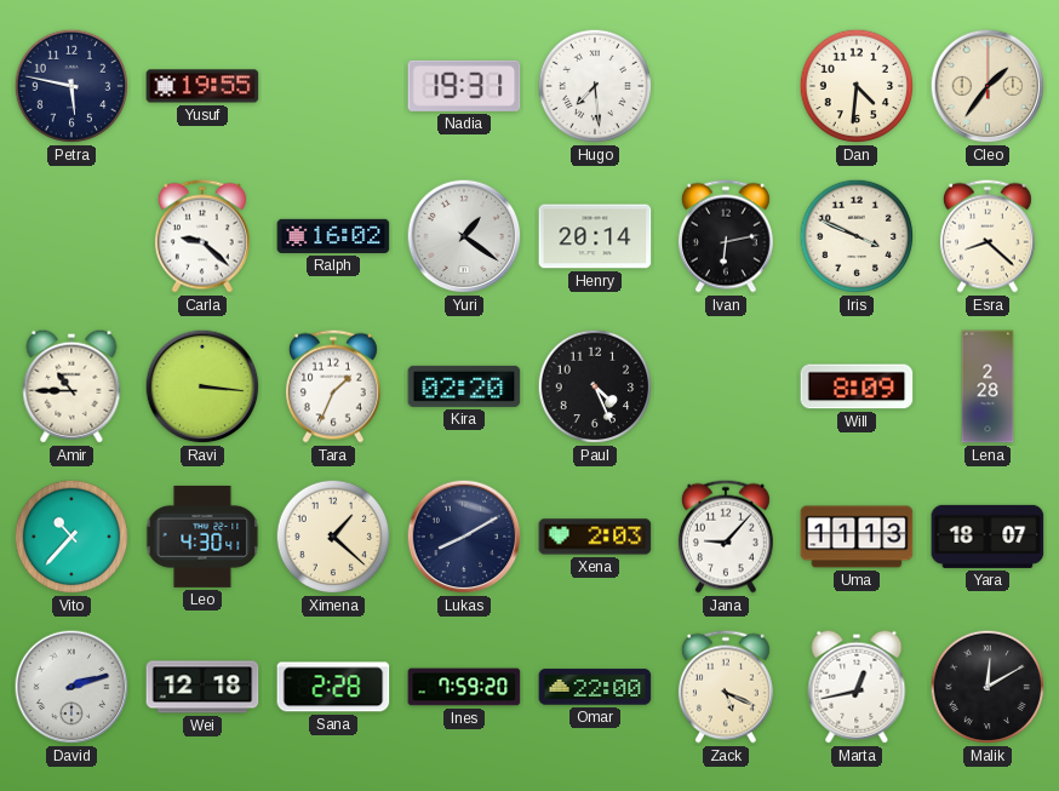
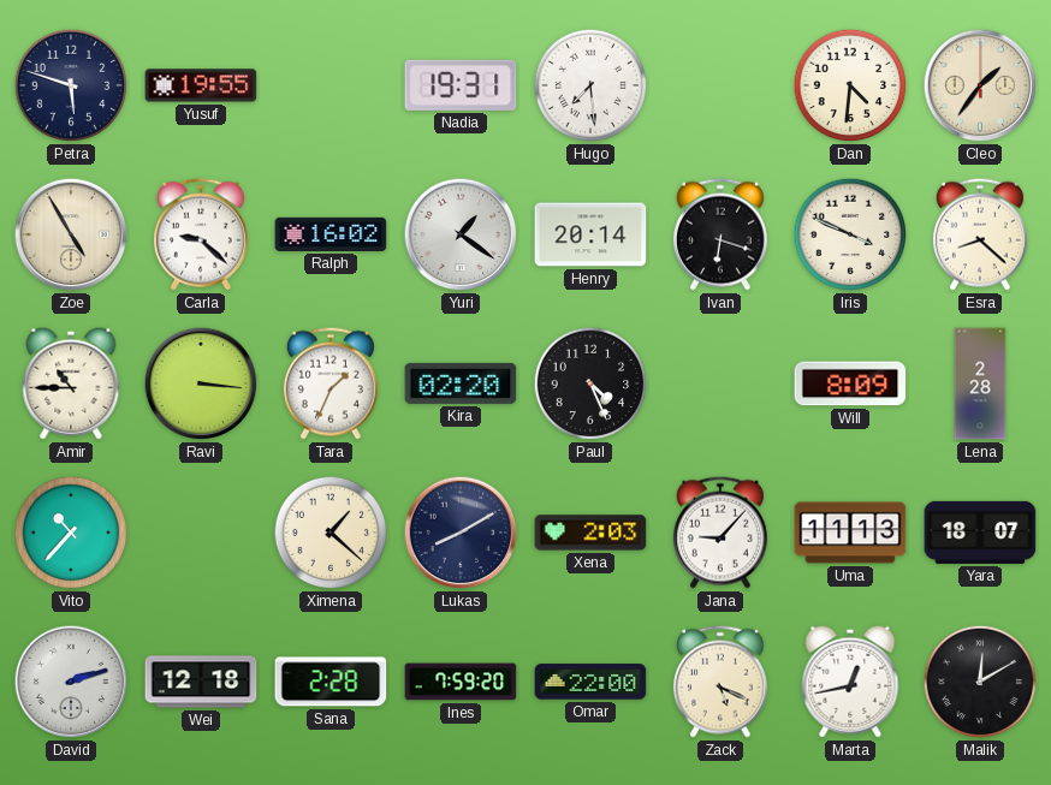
Petra: 5:47 -> 5:48
Zoe: none -> 4:55
Ivan: 6:13 -> 6:18
Leo: 4:30 -> none
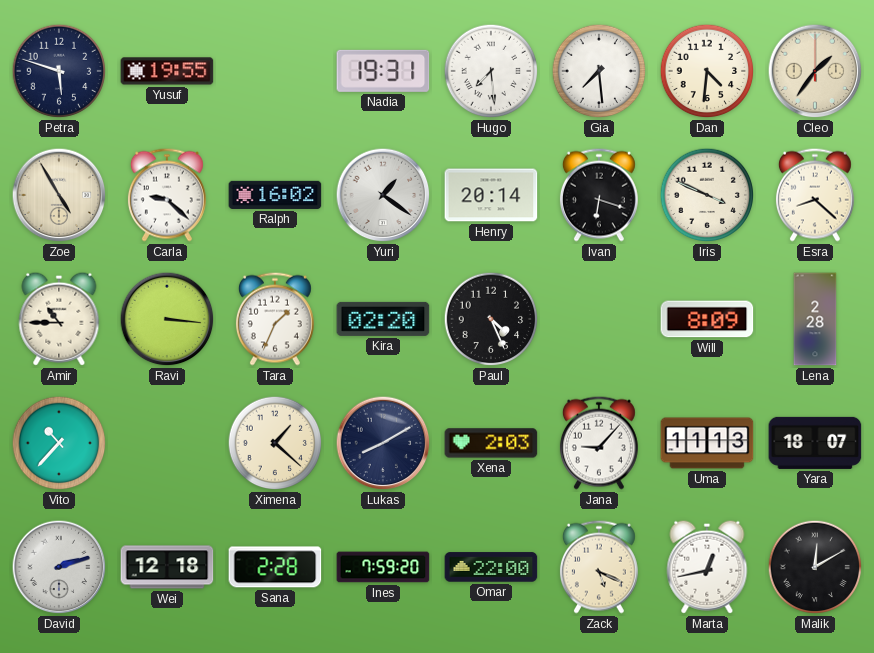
Gia: none -> 7:29
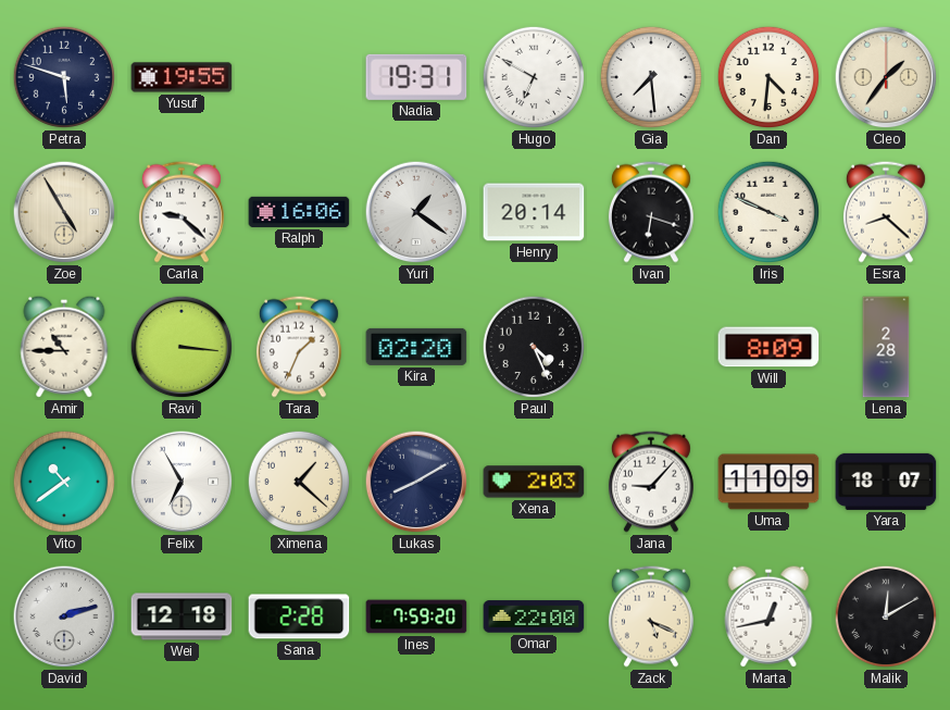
Hugo: 7:29 -> 6:50
Ralph: 16:02 -> 16:06
Vito: 10:37 -> 10:39
Felix: none -> 6:55
Uma: 11:13 -> 11:09
